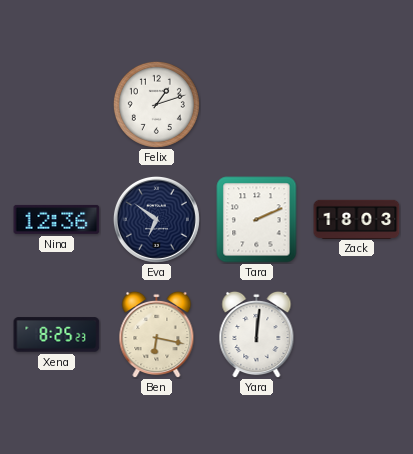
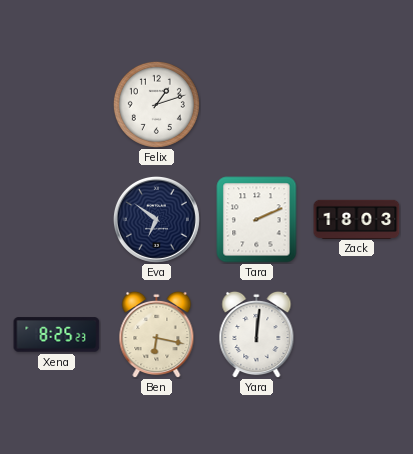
Nina: 12:36 -> none
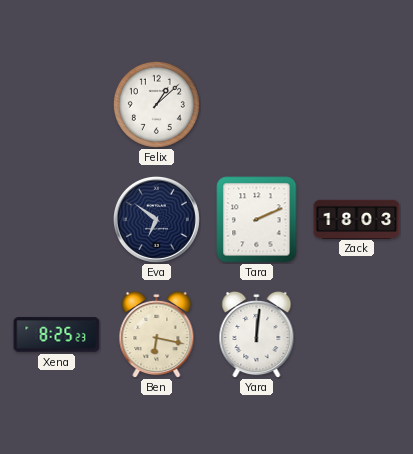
Felix: 1:12 -> 1:08
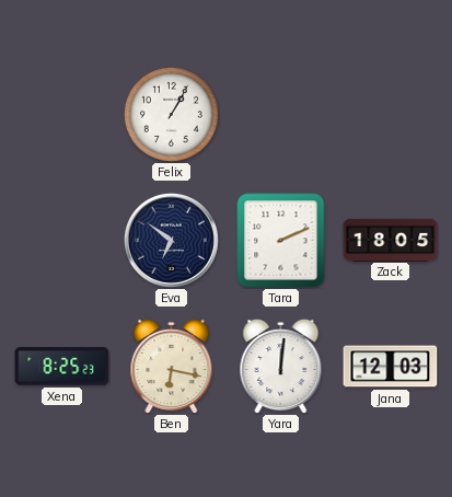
Felix: 1:08 -> 1:05
Zack: 18:03 -> 18:05
Jana: none -> 12:03
